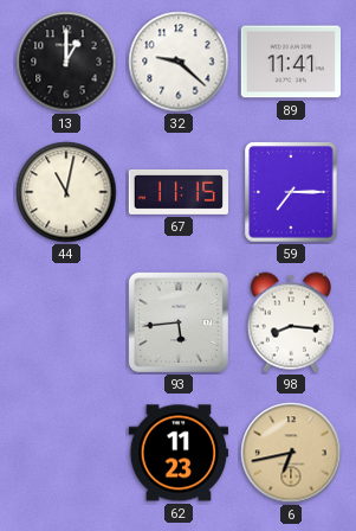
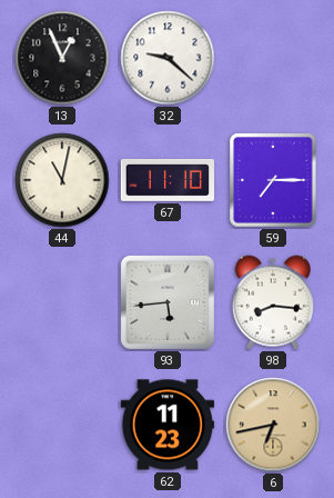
13: 1:00 -> 12:56
89: 11:41 -> none
67: 11:15 -> 11:10
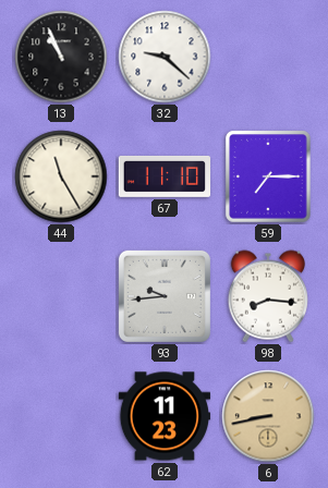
13: 12:56 -> 10:56
44: 11:02 -> 11:25
93: 5:44 -> 9:44
6: 6:43 -> 8:43
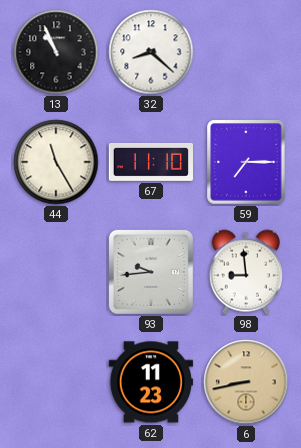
32: 9:22 -> 8:22
98: 8:16 -> 8:59
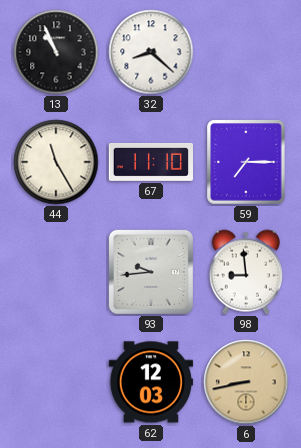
62: 11:23 -> 12:03
